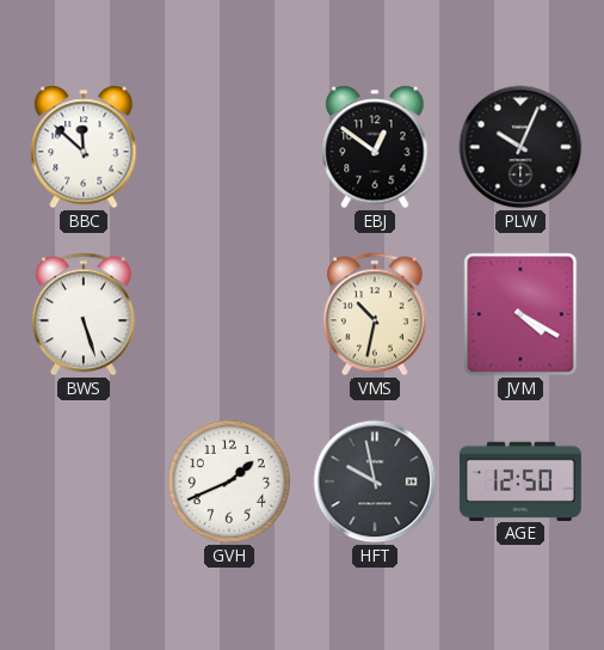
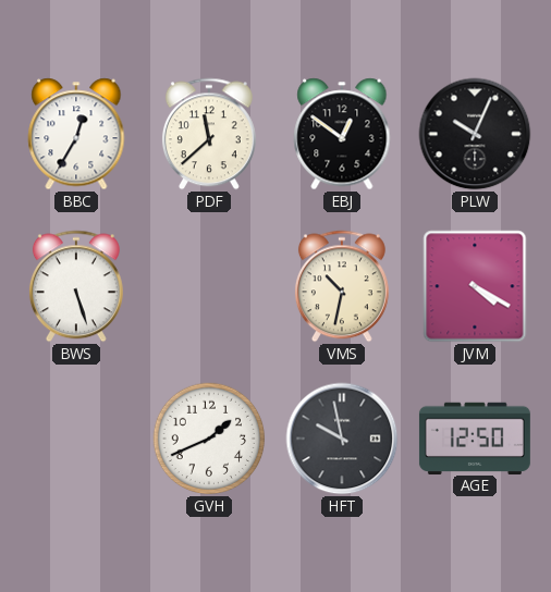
BBC: 11:52 -> 12:35
PDF: none -> 11:38
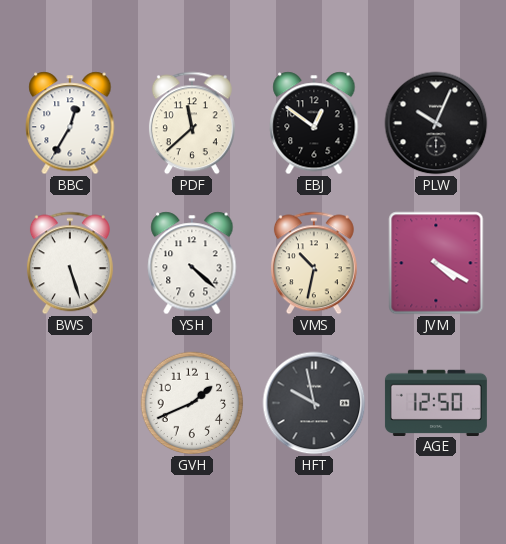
YSH: none -> 4:22
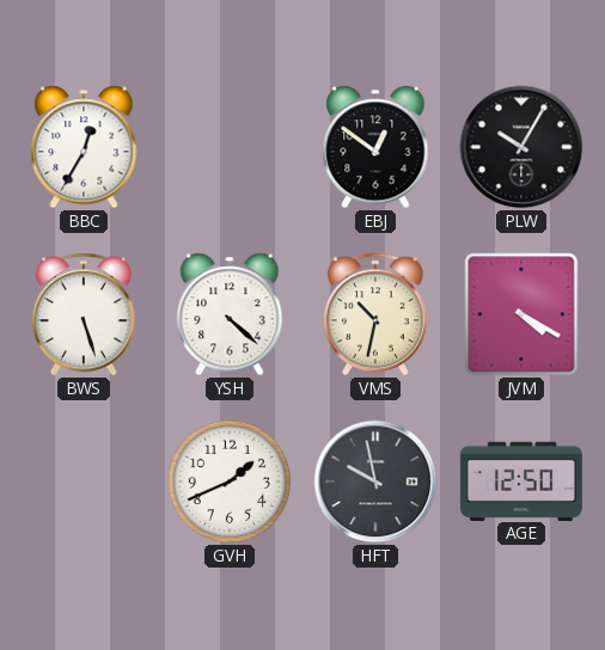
PDF: 11:38 -> none
PLW: 10:04 -> 10:05
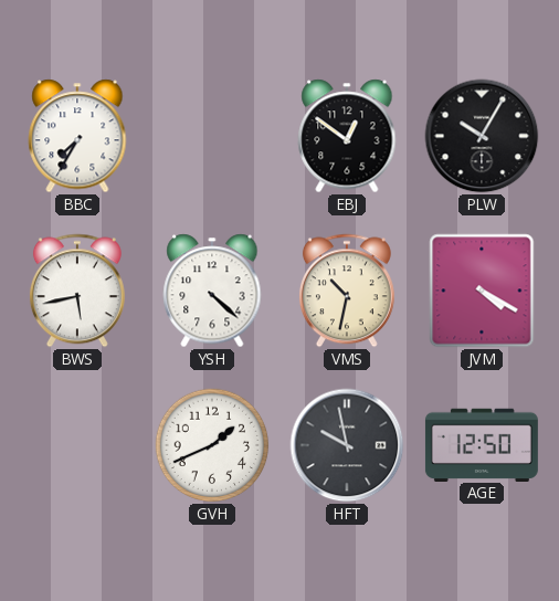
BBC: 12:35 -> 7:35
BWS: 5:27 -> 5:43
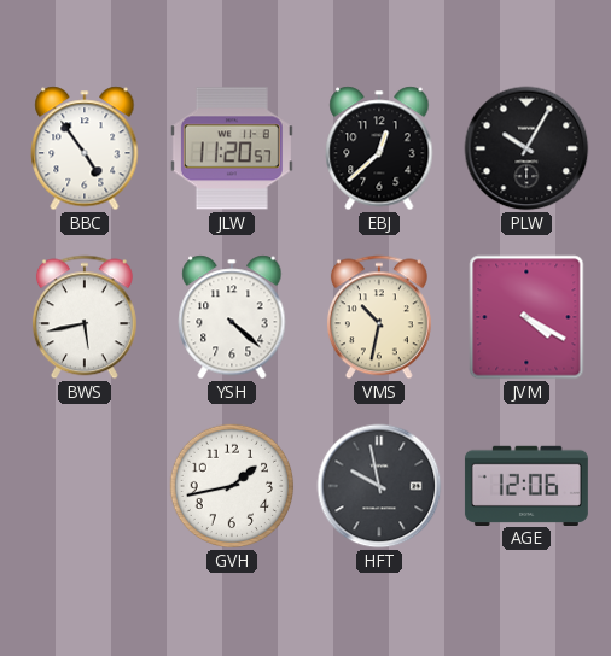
BBC: 7:35 -> 4:54
JLW: none -> 11:20
EBJ: 12:51 -> 12:38
GVH: 1:41 -> 1:43
AGE: 12:50 -> 12:06
